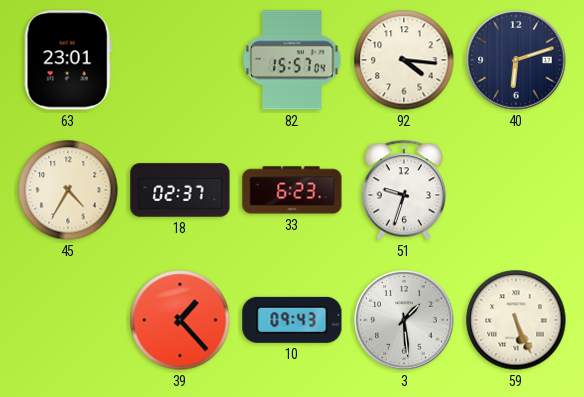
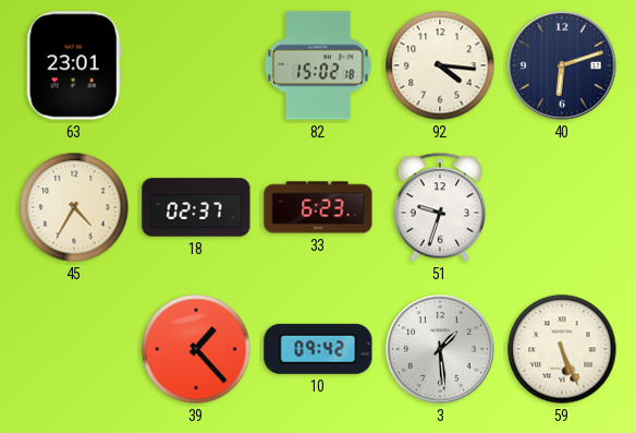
82: 15:57 -> 15:02
10: 09:43 -> 09:42
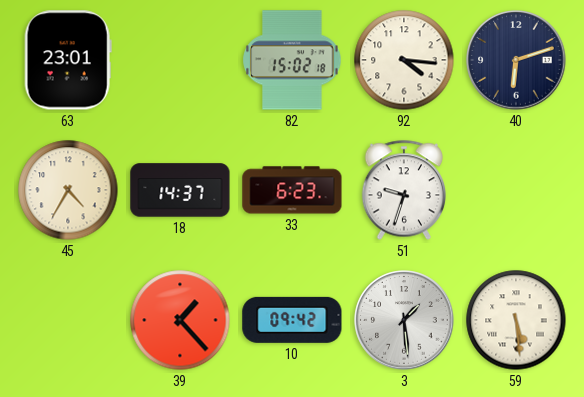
18: 02:37 -> 14:37
59: 5:26 -> 5:29
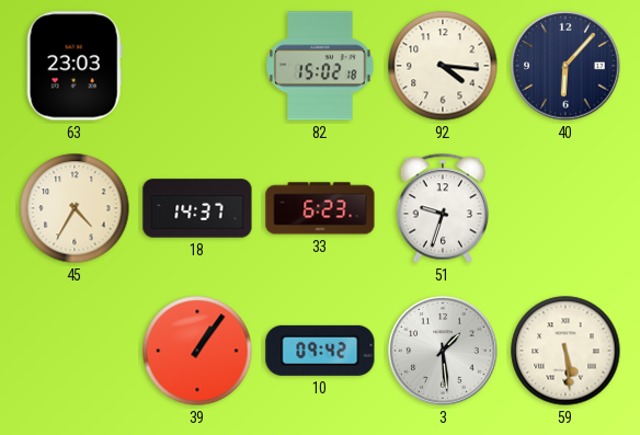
63: 23:01 -> 23:03
40: 6:12 -> 6:07
39: 1:23 -> 1:06
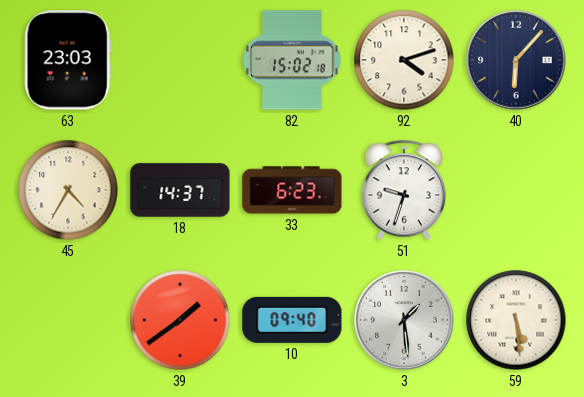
92: 4:16 -> 4:12
39: 1:06 -> 1:39
10: 09:42 -> 09:40
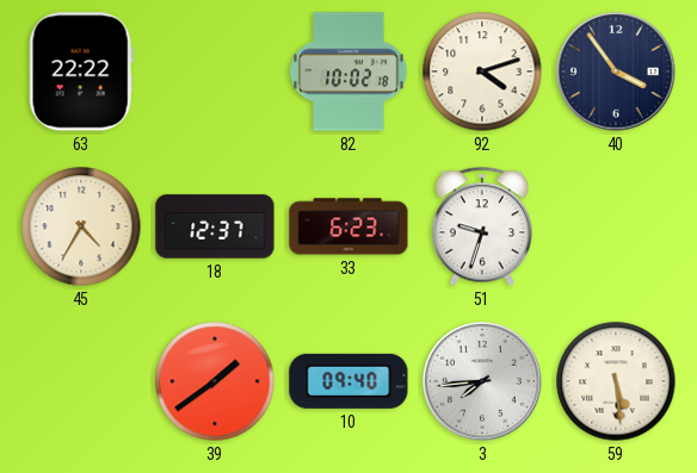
63: 23:03 -> 22:22
82: 15:02 -> 10:02
40: 6:07 -> 3:54
18: 14:37 -> 12:37
3: 1:29 -> 7:44
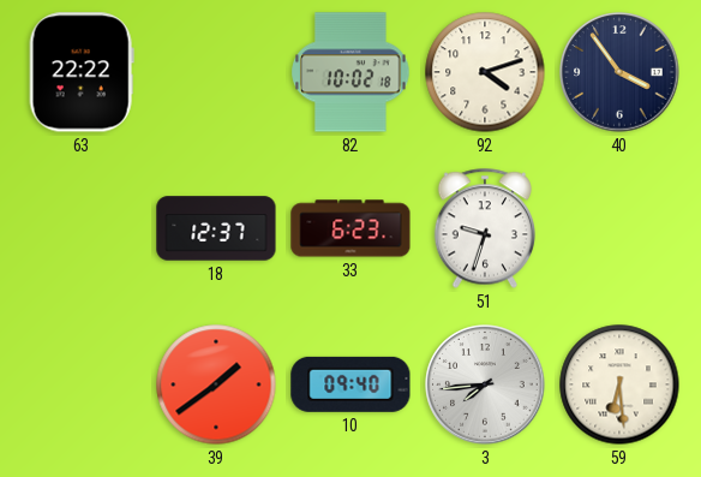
45: 4:35 -> none
59: 5:29 -> 6:29
